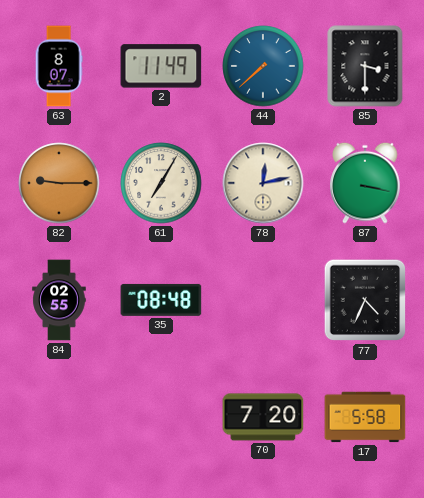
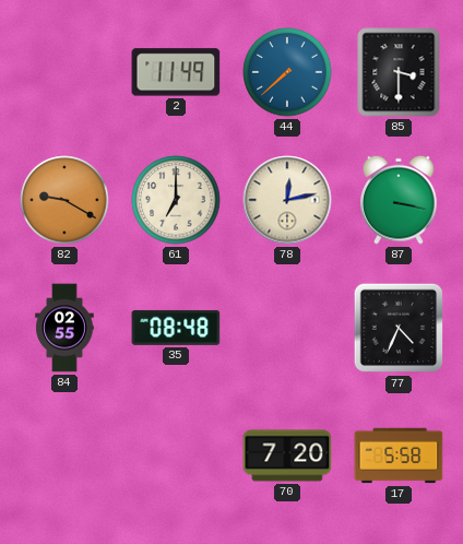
63: 8:07 -> none
82: 9:15 -> 9:20
61: 7:05 -> 7:00
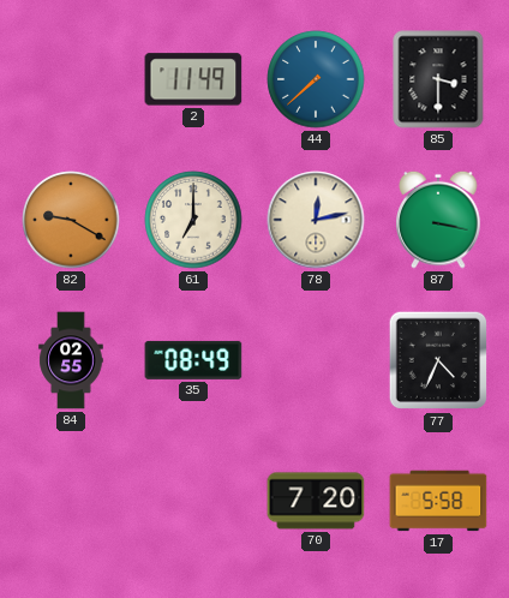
35: 08:48 -> 08:49
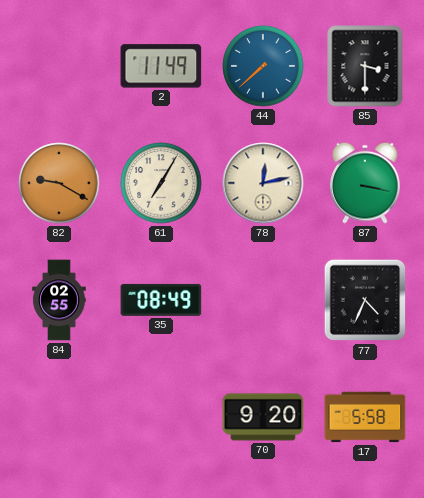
61: 7:00 -> 7:05
70: 7:20 -> 9:20
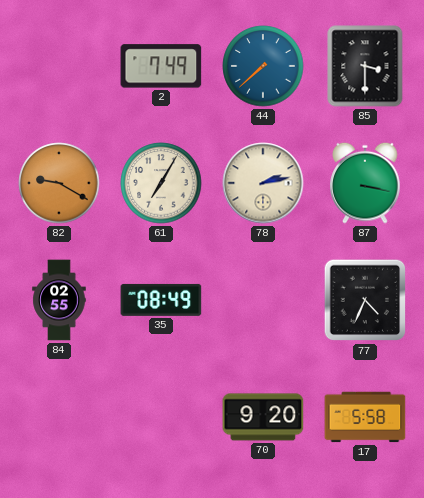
2: 11:49 -> 7:49
78: 12:13 -> 2:13
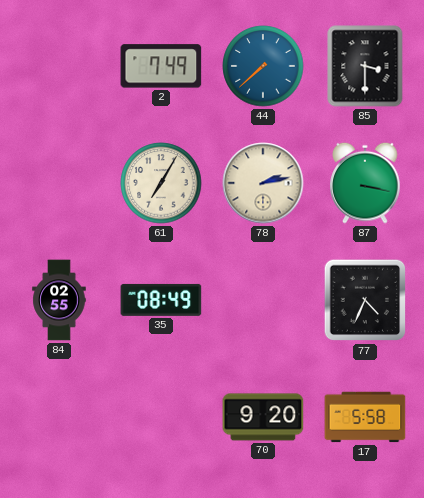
82: 9:20 -> none
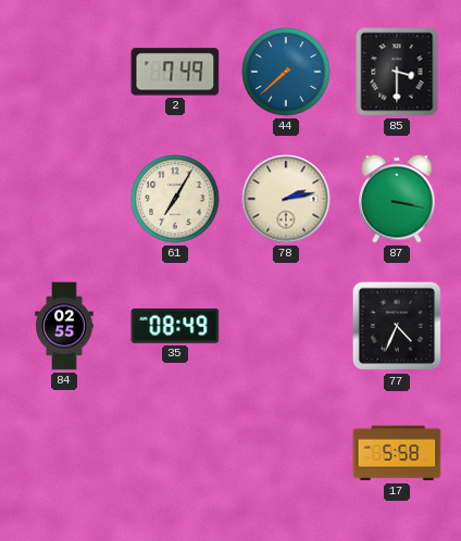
70: 9:20 -> none
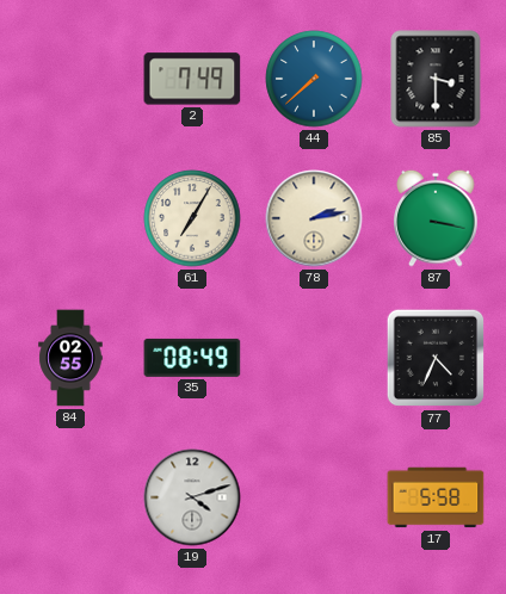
19: none -> 4:12
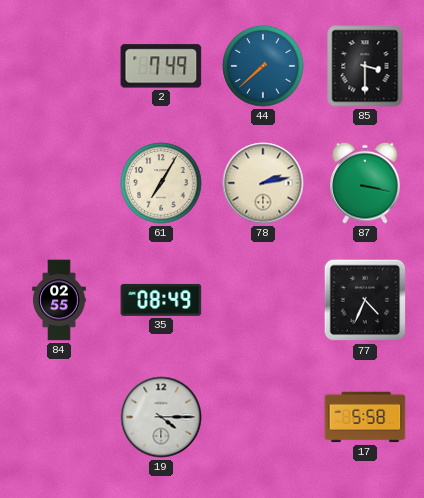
19: 4:12 -> 4:15
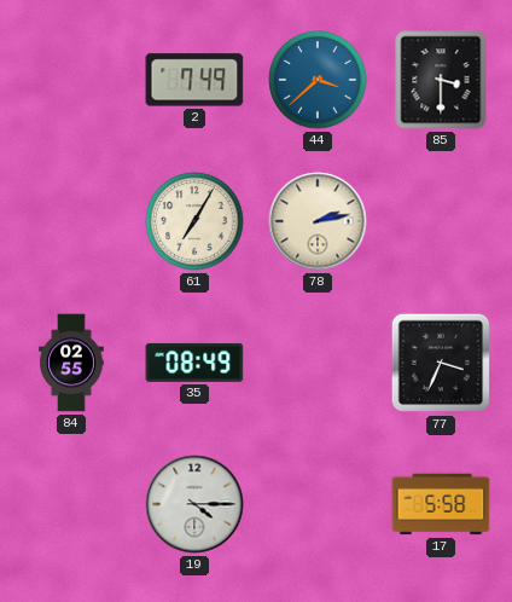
44: 7:38 -> 3:38
87: 3:17 -> none
77: 4:34 -> 3:34
